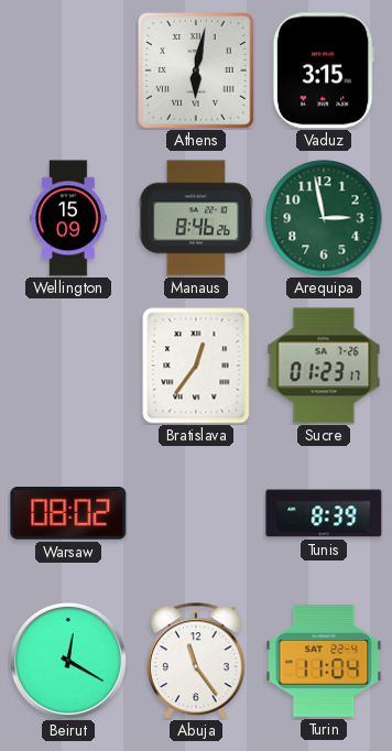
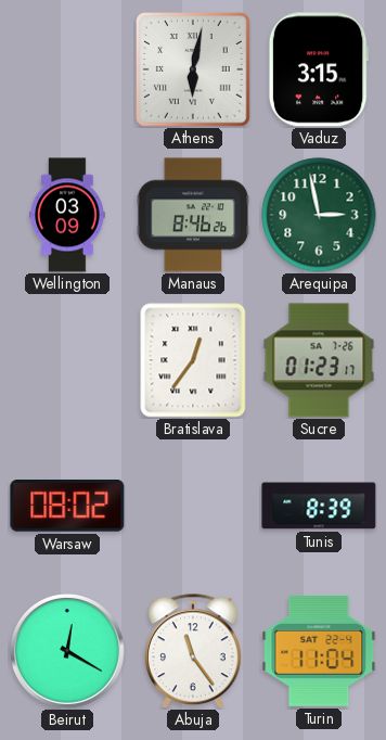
Wellington: 15:09 -> 03:09
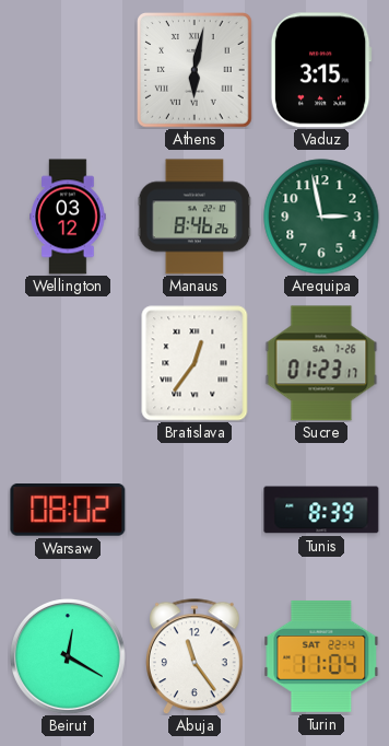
Wellington: 03:09 -> 03:12
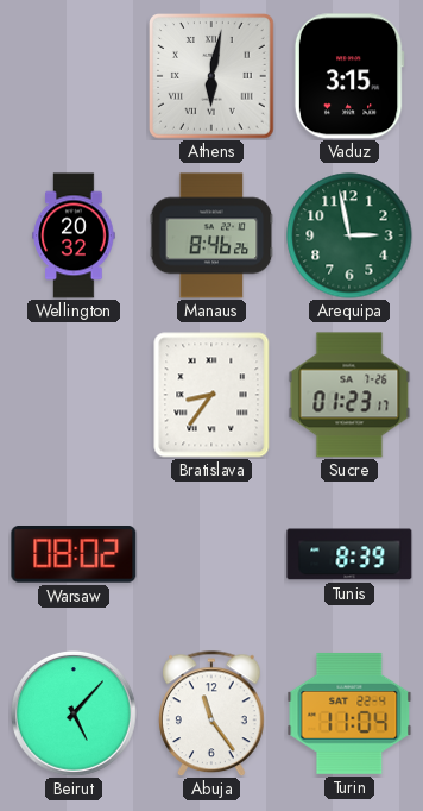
Wellington: 03:12 -> 20:32
Bratislava: 12:36 -> 8:36
Beirut: 12:20 -> 5:07
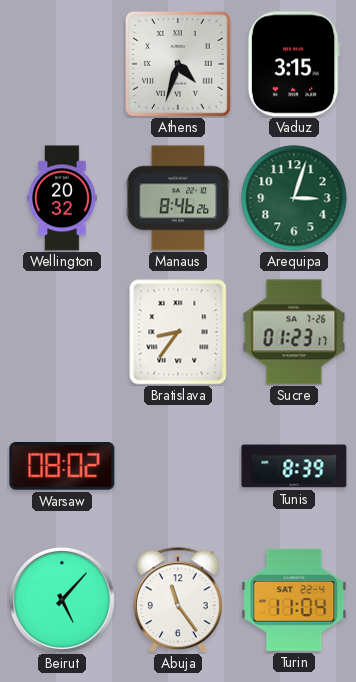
Athens: 6:02 -> 4:33
Arequipa: 2:58 -> 3:03
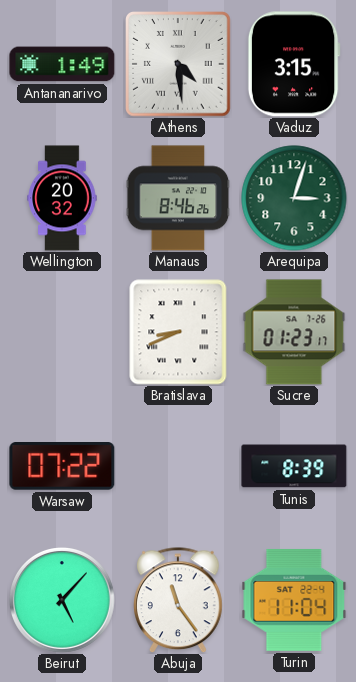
Antananarivo: none -> 1:49
Athens: 4:33 -> 4:29
Bratislava: 8:36 -> 8:41
Warsaw: 08:02 -> 07:22
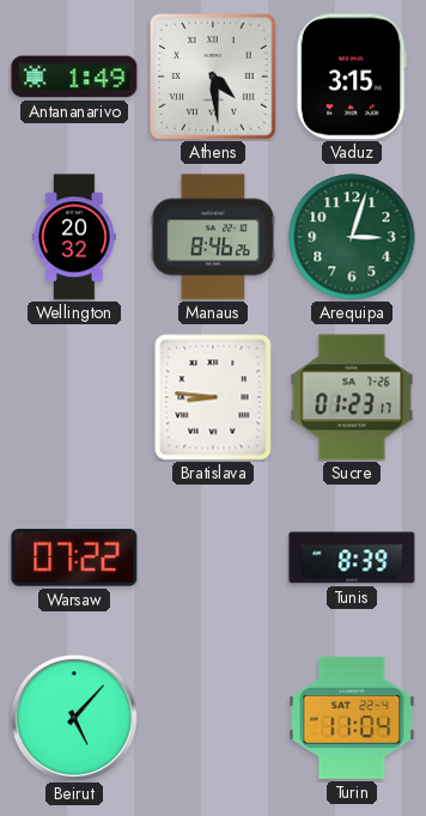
Bratislava: 8:41 -> 8:46
Abuja: 11:24 -> none
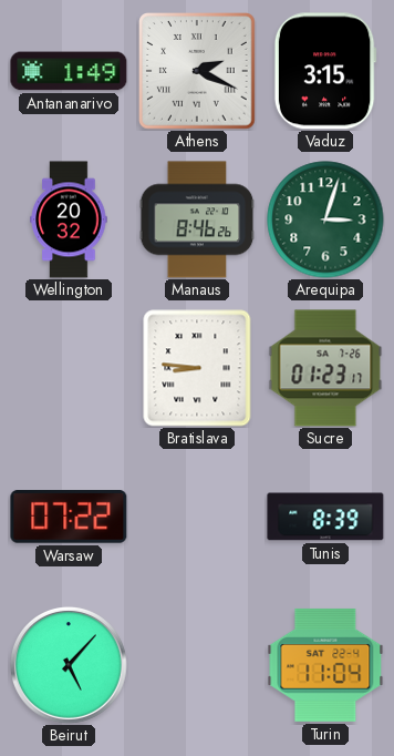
Athens: 4:29 -> 2:19
